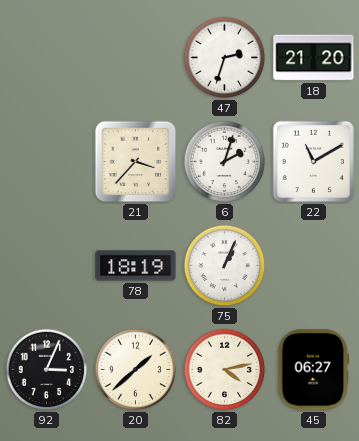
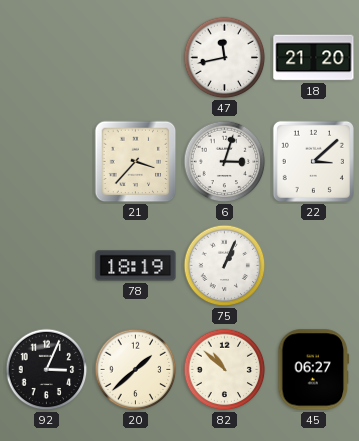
47: 2:33 -> 11:43
6: 2:03 -> 3:03
22: 11:10 -> 3:08
82: 4:13 -> 10:52
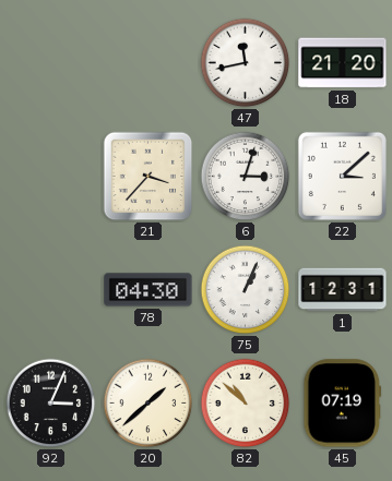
78: 18:19 -> 04:30
1: none -> 12:31
45: 06:27 -> 07:19
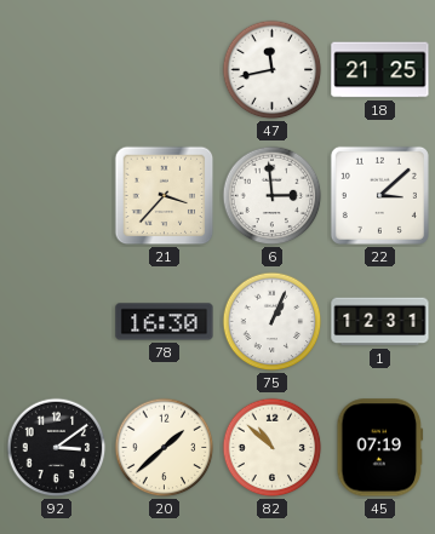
18: 21:20 -> 21:25
6: 3:03 -> 2:59
78: 04:30 -> 16:30
92: 3:04 -> 3:09
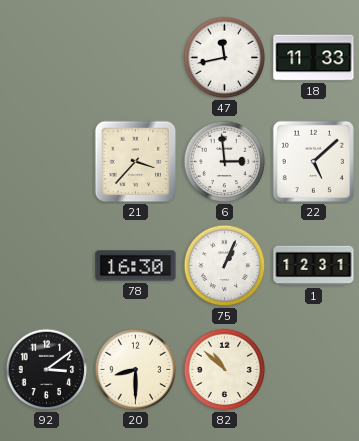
18: 21:25 -> 11:33
22: 3:08 -> 5:08
20: 1:38 -> 8:30
45: 07:19 -> none
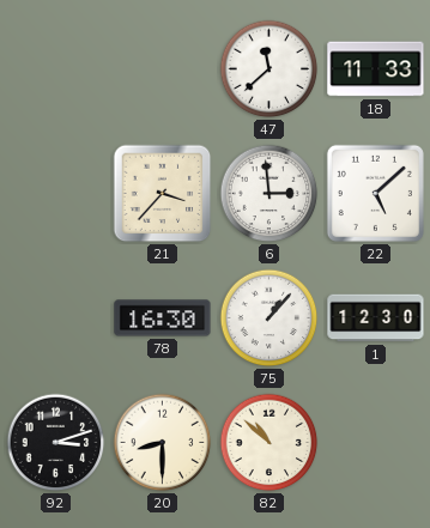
47: 11:43 -> 11:38
75: 1:04 -> 1:07
1: 12:31 -> 12:30
92: 3:09 -> 3:12
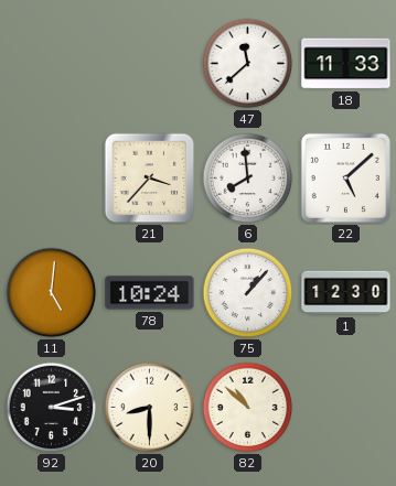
6: 2:59 -> 7:59
11: none -> 5:01
78: 16:30 -> 10:24
